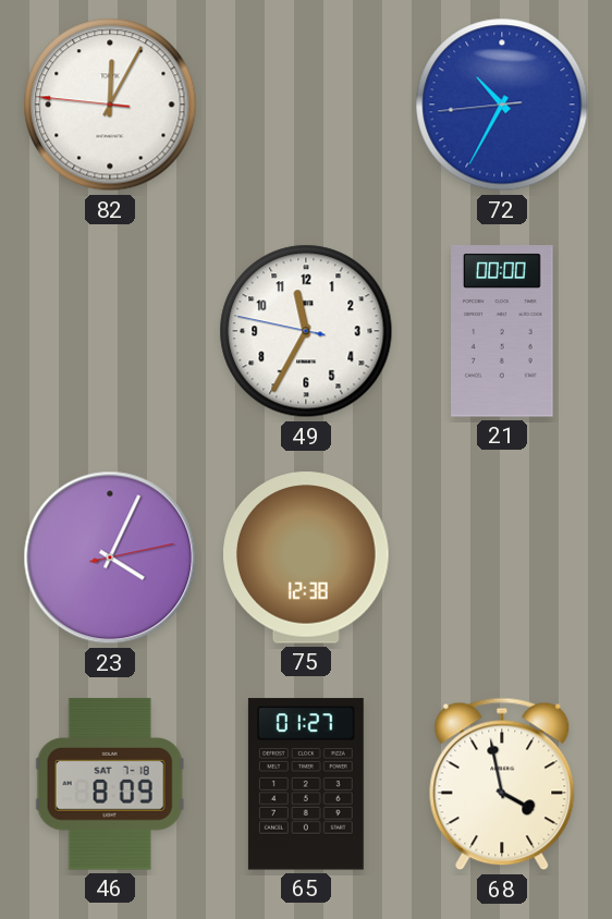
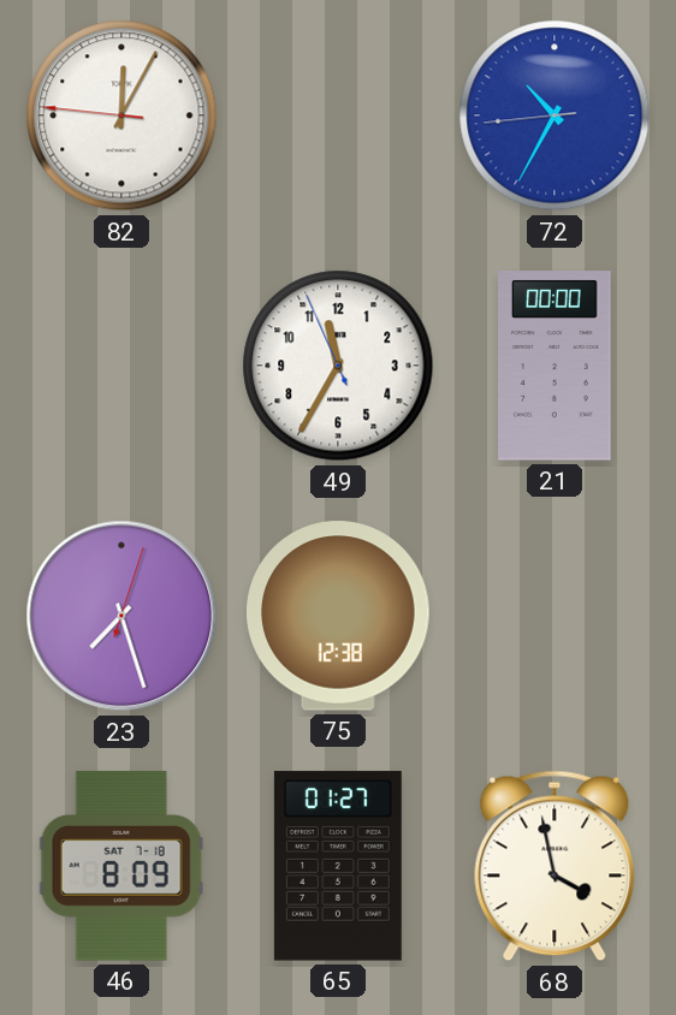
49: 11:34:47 -> 11:34:56
23: 4:04 -> 7:27
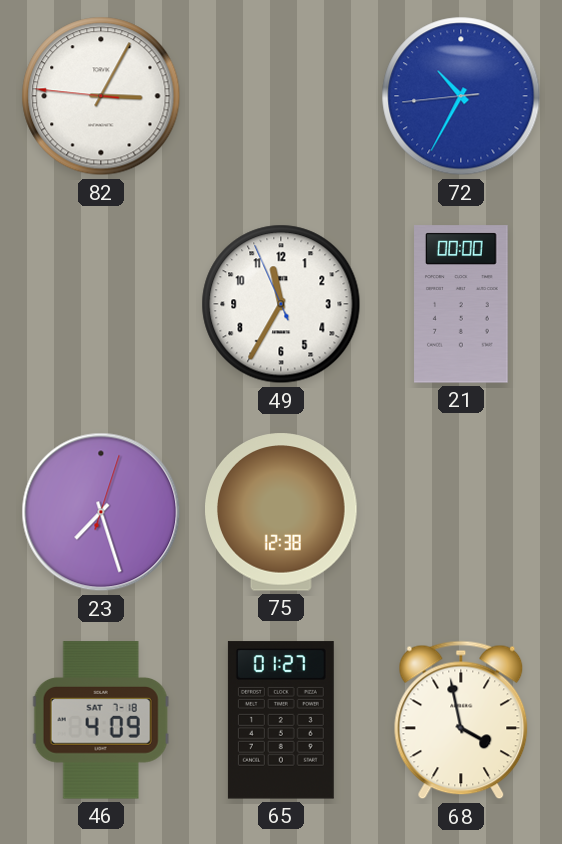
82: 12:04 -> 3:04
46: 8:09 -> 4:09
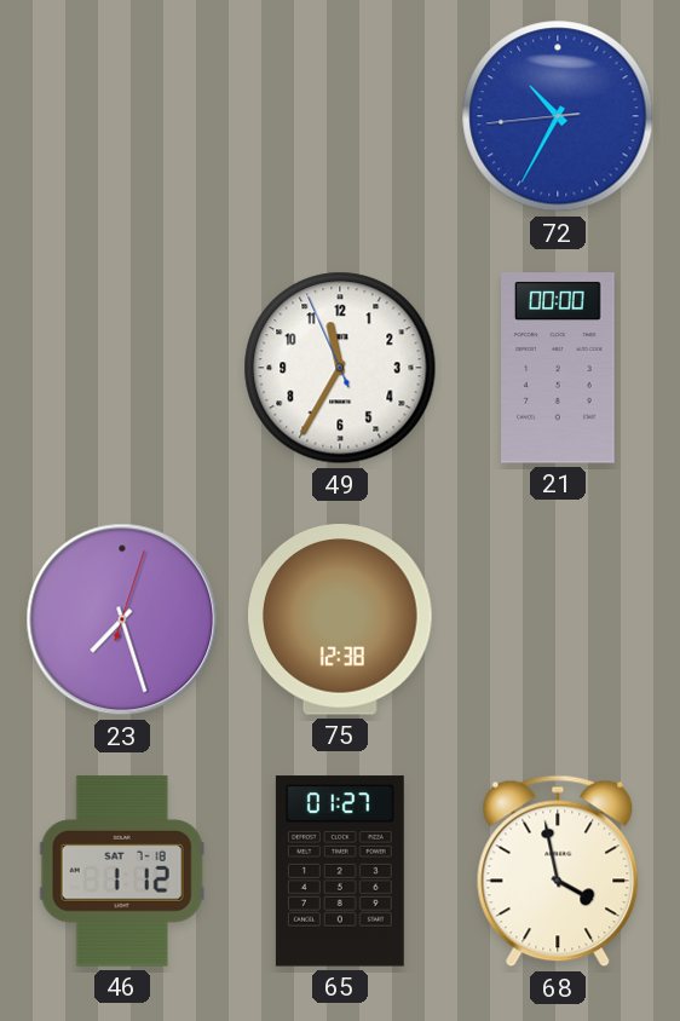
82: 3:04 -> none
46: 4:09 -> 1:12
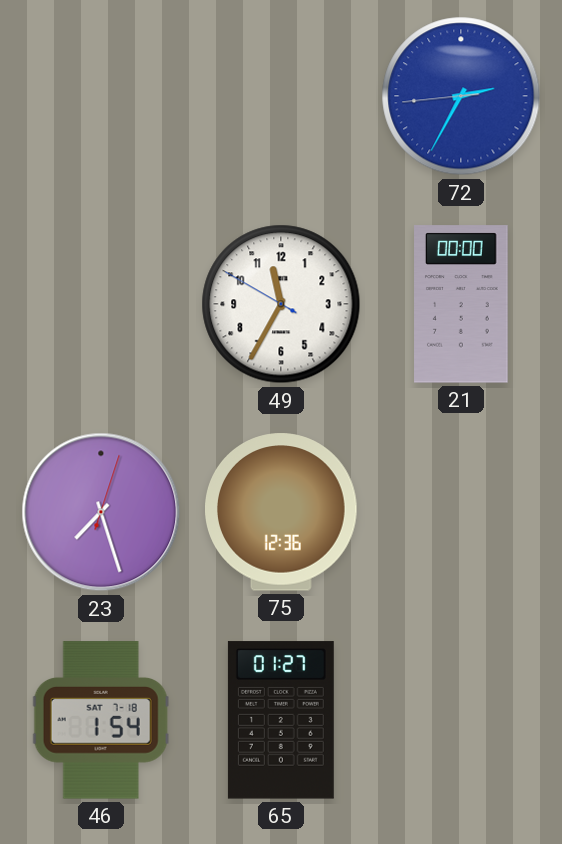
72: 10:34 -> 2:34
49: 11:34:56 -> 11:34:50
75: 12:38 -> 12:36
46: 1:12 -> 1:54
68: 3:58 -> none
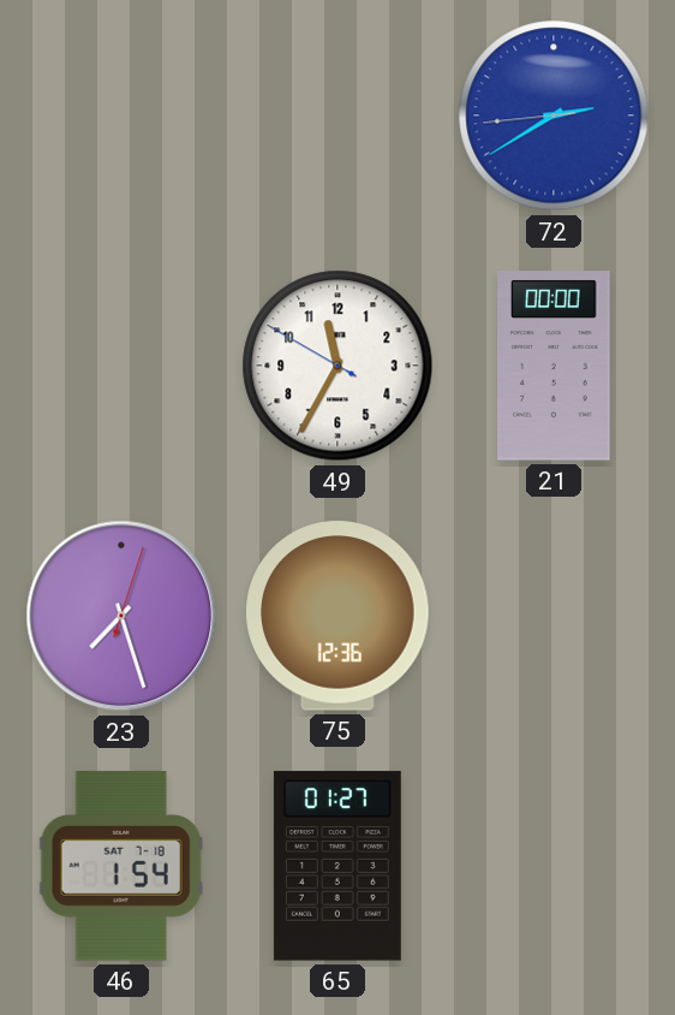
72: 2:34 -> 2:39
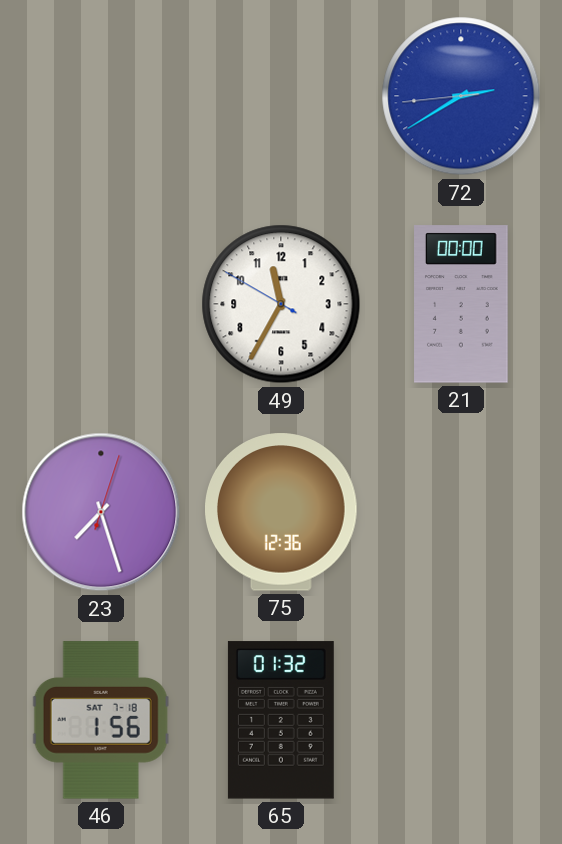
46: 1:54 -> 1:56
65: 01:27 -> 01:32
